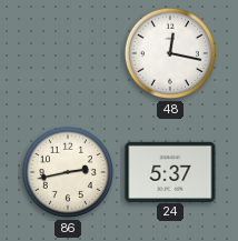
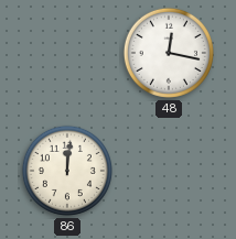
86: 2:43 -> 12:01
24: 5:37 -> none
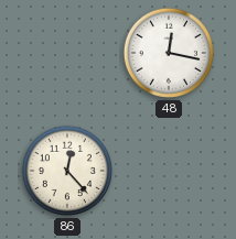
86: 12:01 -> 12:23
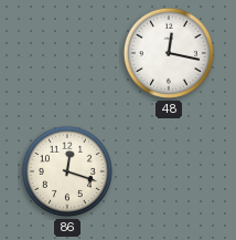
86: 12:23 -> 12:18
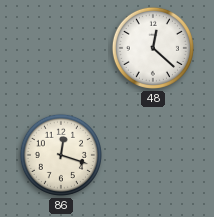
48: 12:17 -> 12:22
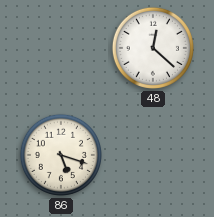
86: 12:18 -> 5:18
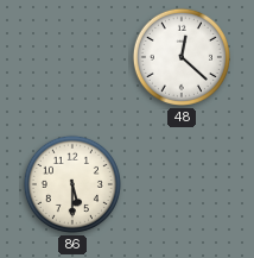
86: 5:18 -> 5:30
